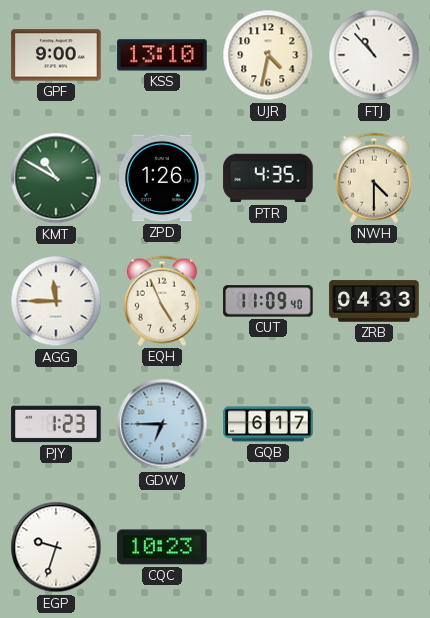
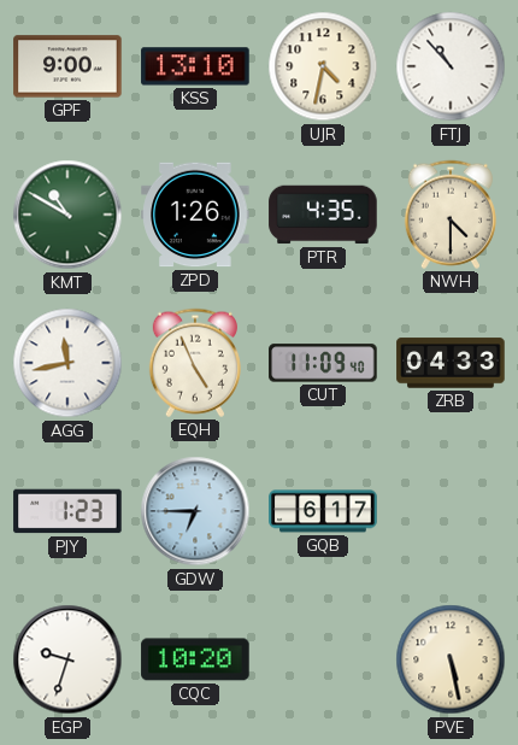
AGG: 11:45 -> 11:43
CQC: 10:23 -> 10:20
PVE: none -> 5:28
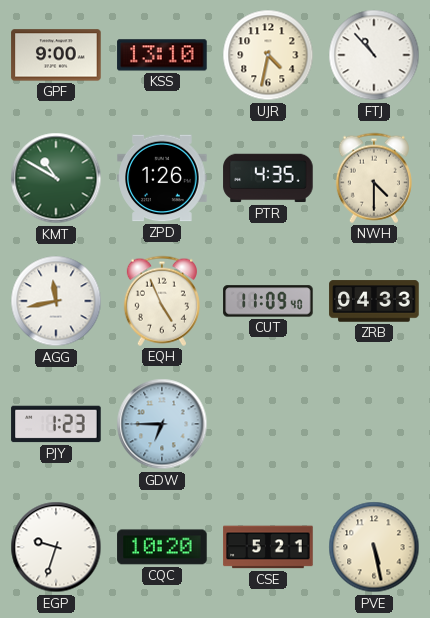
GQB: 6:17 -> none
CSE: none -> 5:21
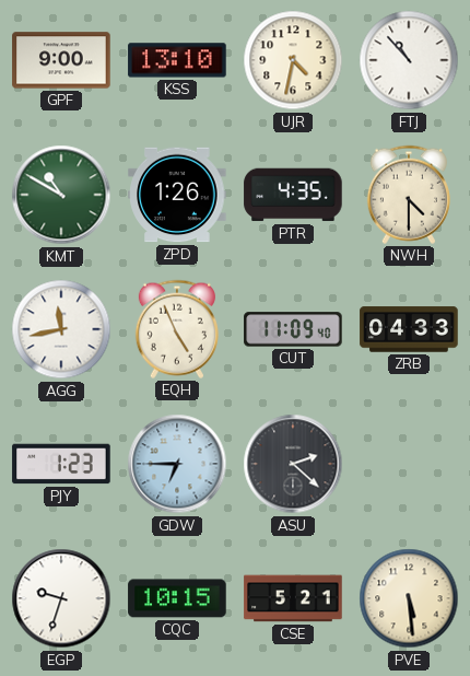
ASU: none -> 2:22
CQC: 10:20 -> 10:15
PVE: 5:28 -> 5:29
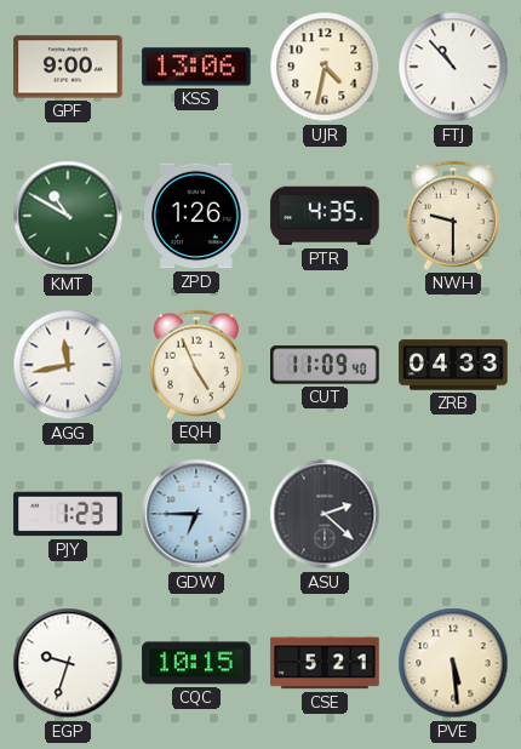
KSS: 13:10 -> 13:06
NWH: 4:30 -> 9:30
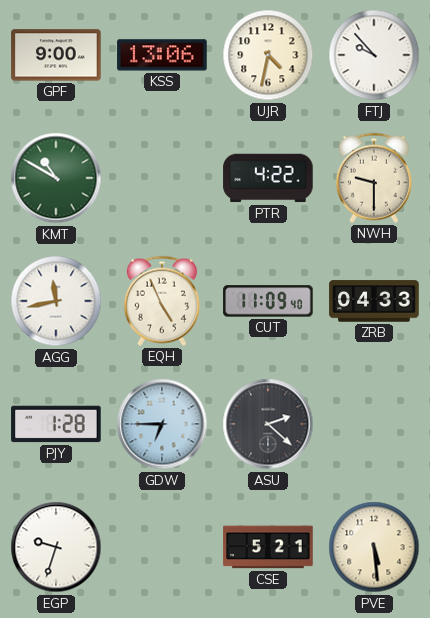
FTJ: 10:53 -> 9:53
ZPD: 1:26 -> none
PTR: 4:35 -> 4:22
PJY: 1:23 -> 1:28
CQC: 10:15 -> none
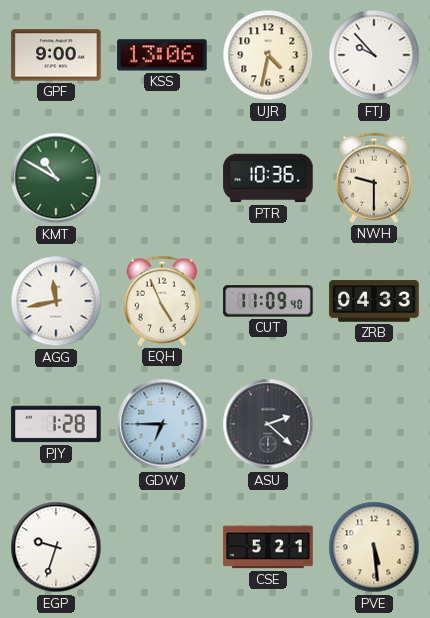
PTR: 4:22 -> 10:36
